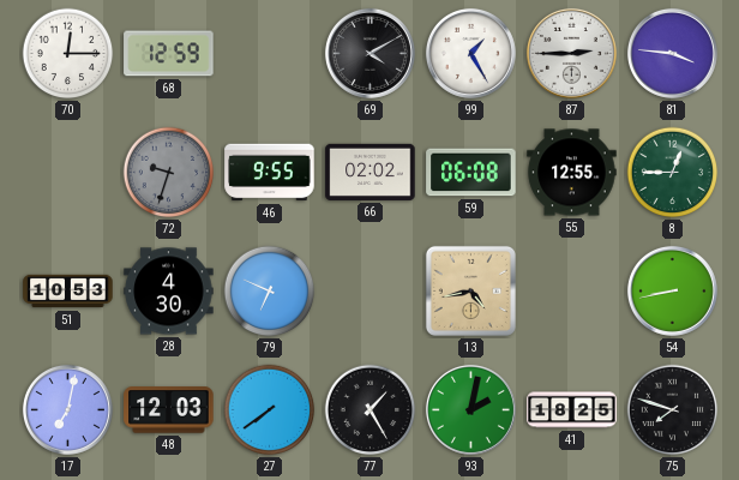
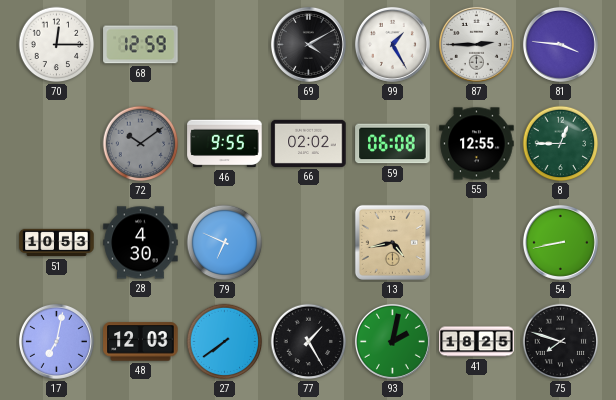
72: 9:33 -> 10:09
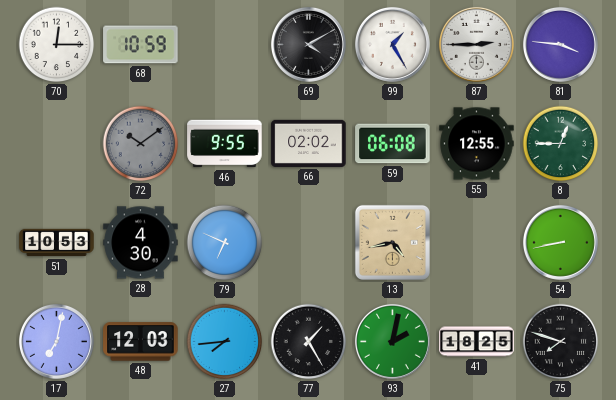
68: 12:59 -> 10:59
27: 7:39 -> 7:44
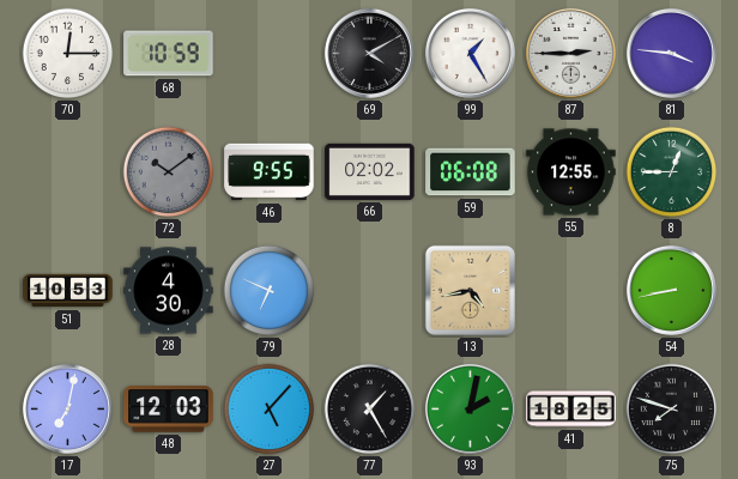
27: 7:44 -> 5:07
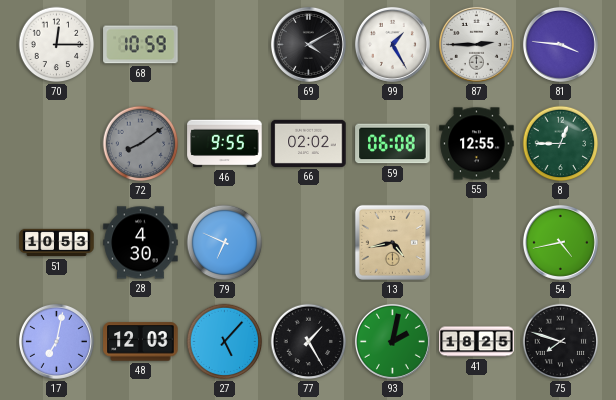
72: 10:09 -> 8:09
54: 8:43 -> 4:43
